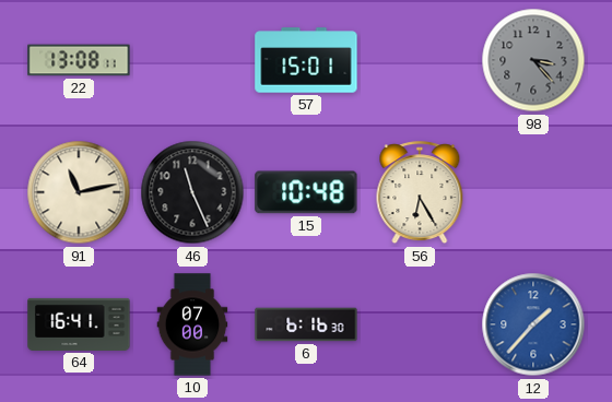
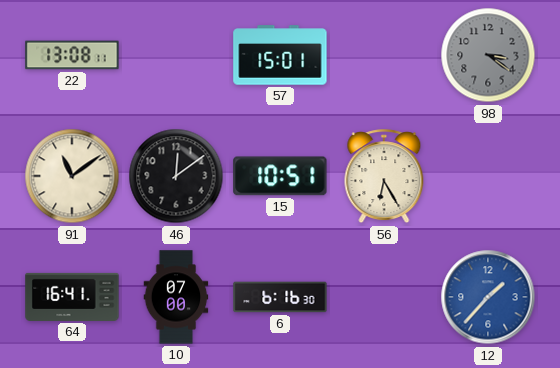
98: 3:23 -> 3:21
91: 11:13 -> 11:09
46: 11:26 -> 12:09
15: 10:48 -> 10:51
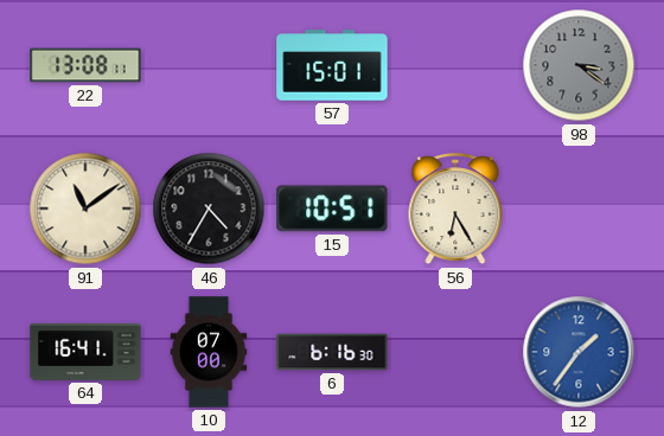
46: 12:09 -> 4:35
12: 1:37 -> 1:36
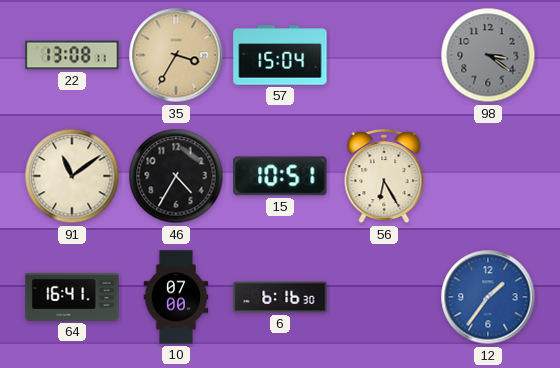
35: none -> 3:35
57: 15:01 -> 15:04
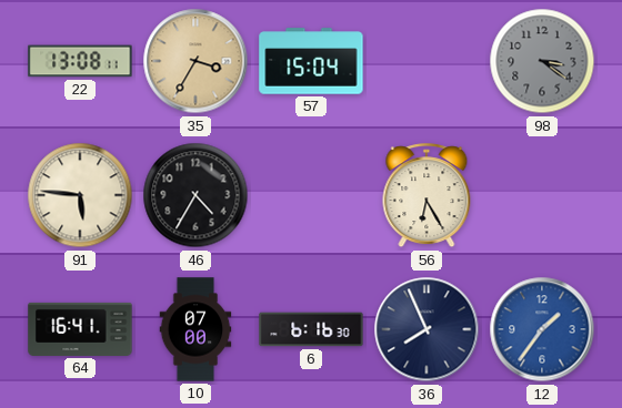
91: 11:09 -> 5:46
15: 10:51 -> none
36: none -> 7:56
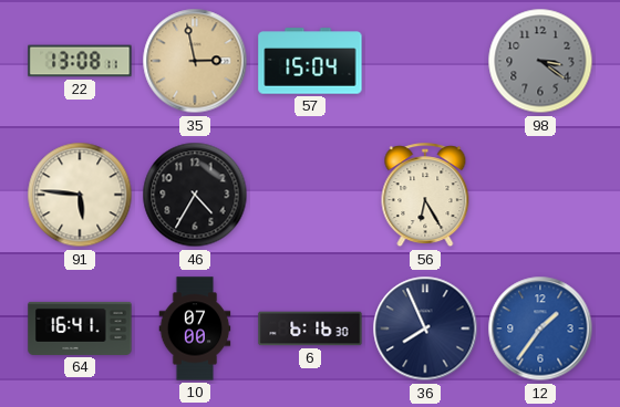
35: 3:35 -> 2:58
